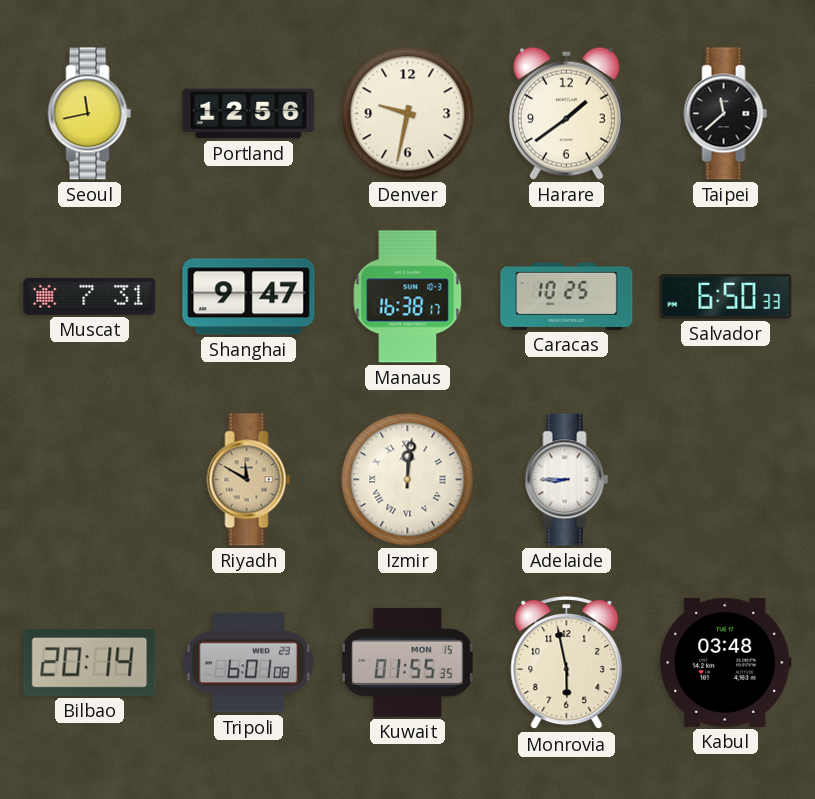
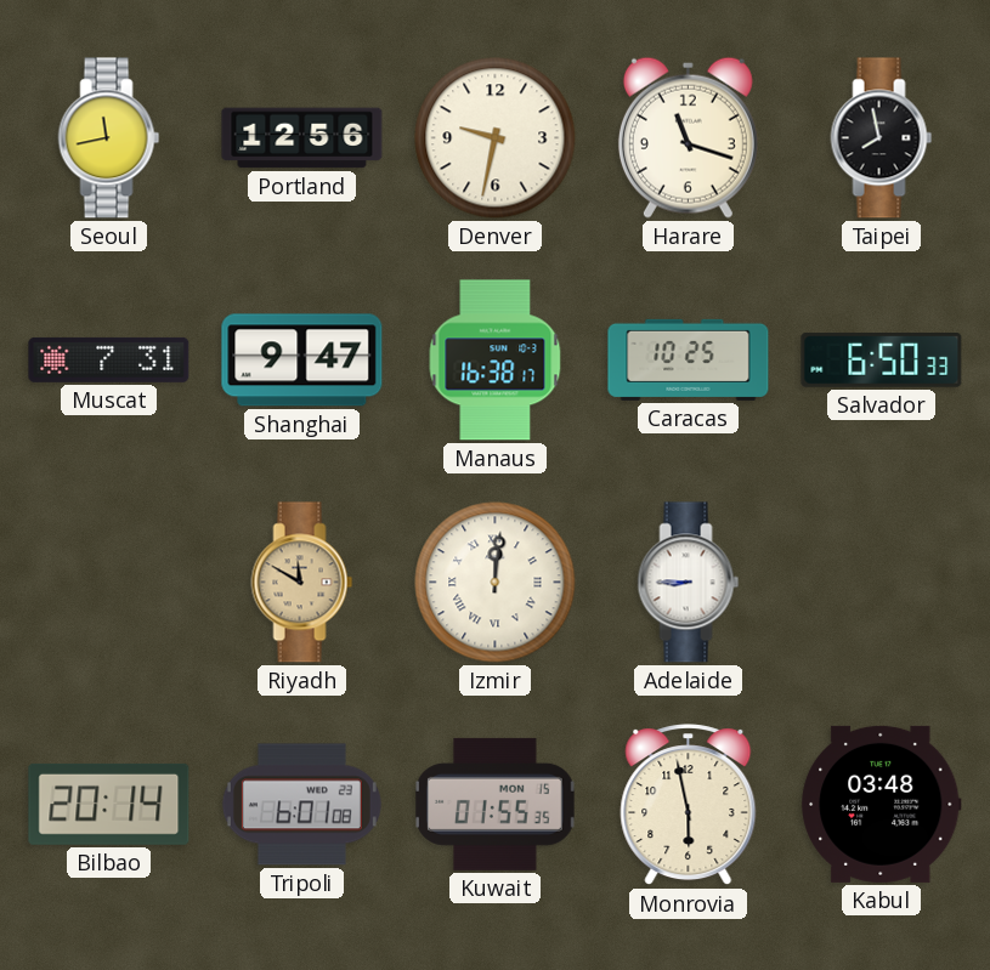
Harare: 1:39 -> 11:18
Taipei: 11:38 -> 7:58
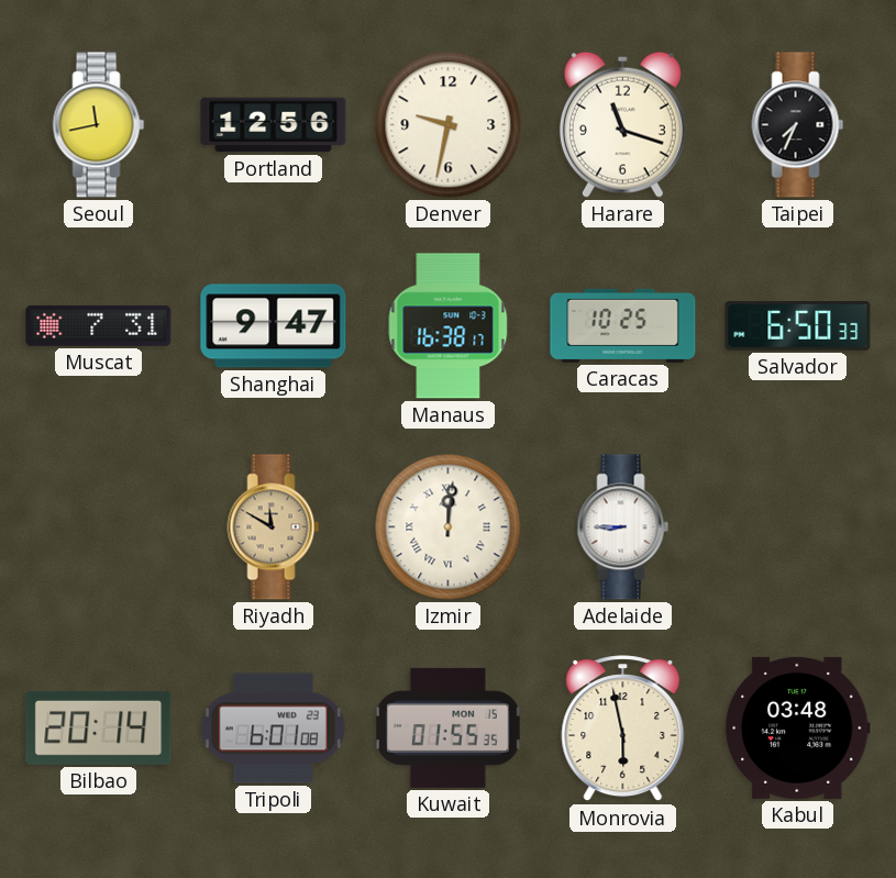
Taipei: 7:58 -> 7:34
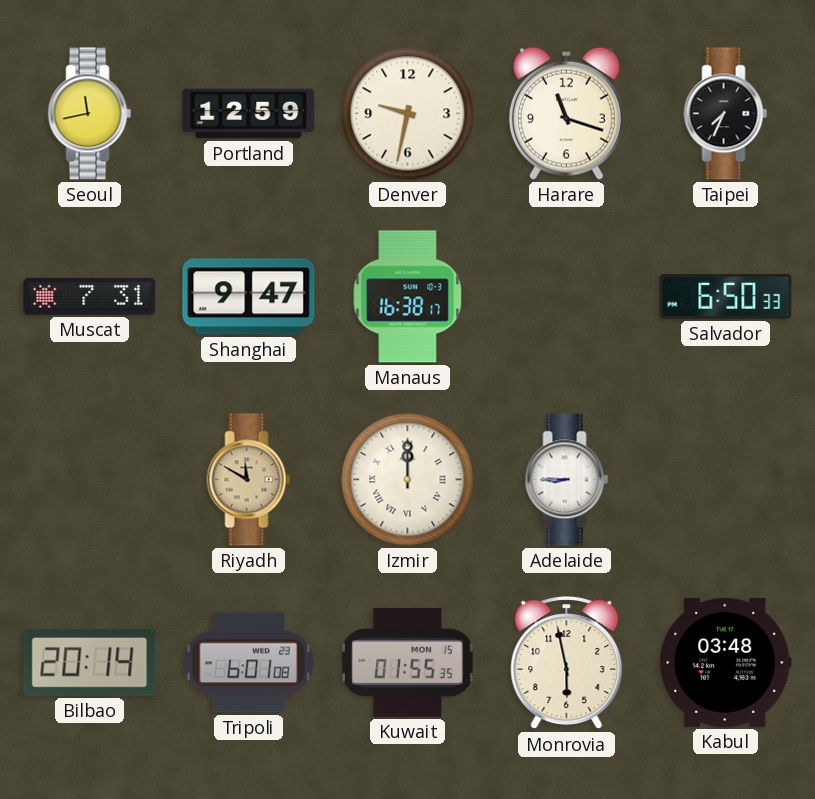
Portland: 12:56 -> 12:59
Caracas: 10:25 -> none
Izmir: 12:01 -> 12:00
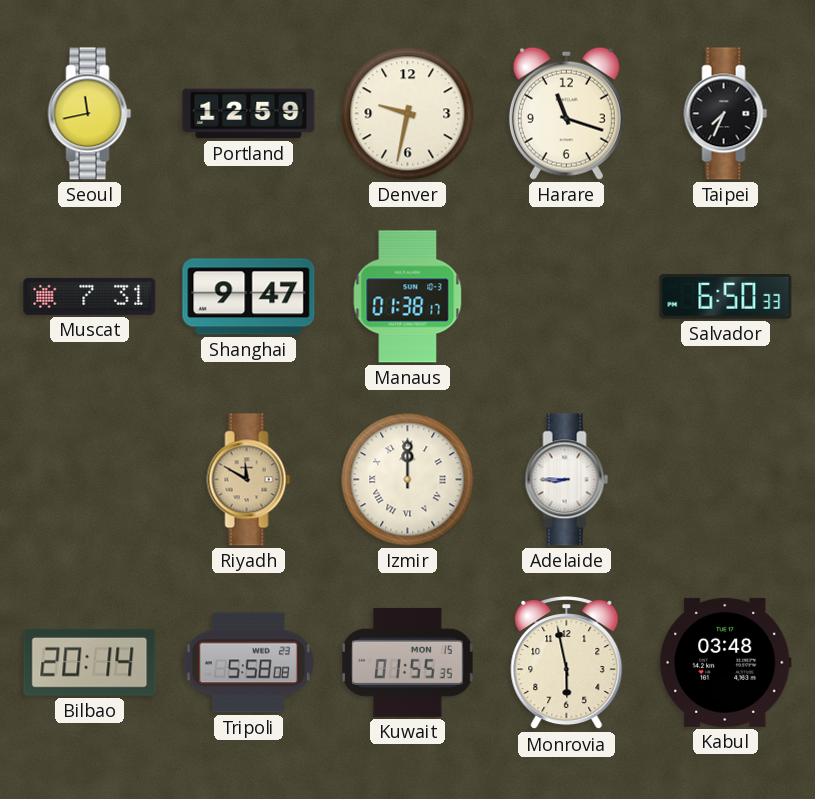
Manaus: 16:38 -> 01:38
Tripoli: 6:01 -> 5:58
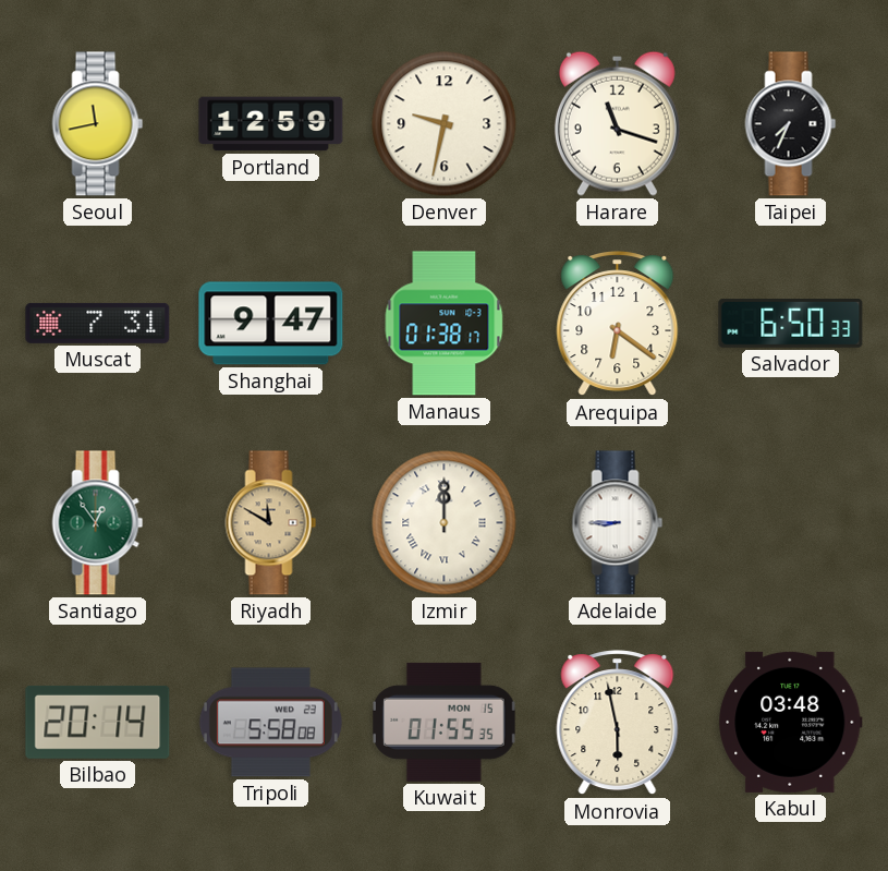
Arequipa: none -> 6:21
Santiago: none -> 12:54
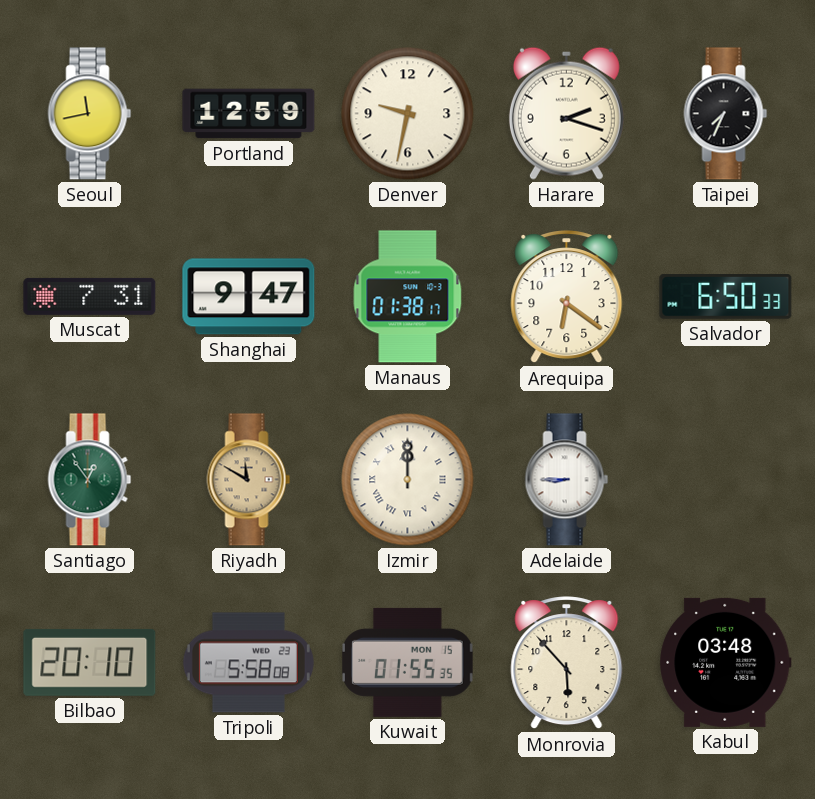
Harare: 11:18 -> 2:18
Bilbao: 20:14 -> 20:10
Monrovia: 5:58 -> 5:53
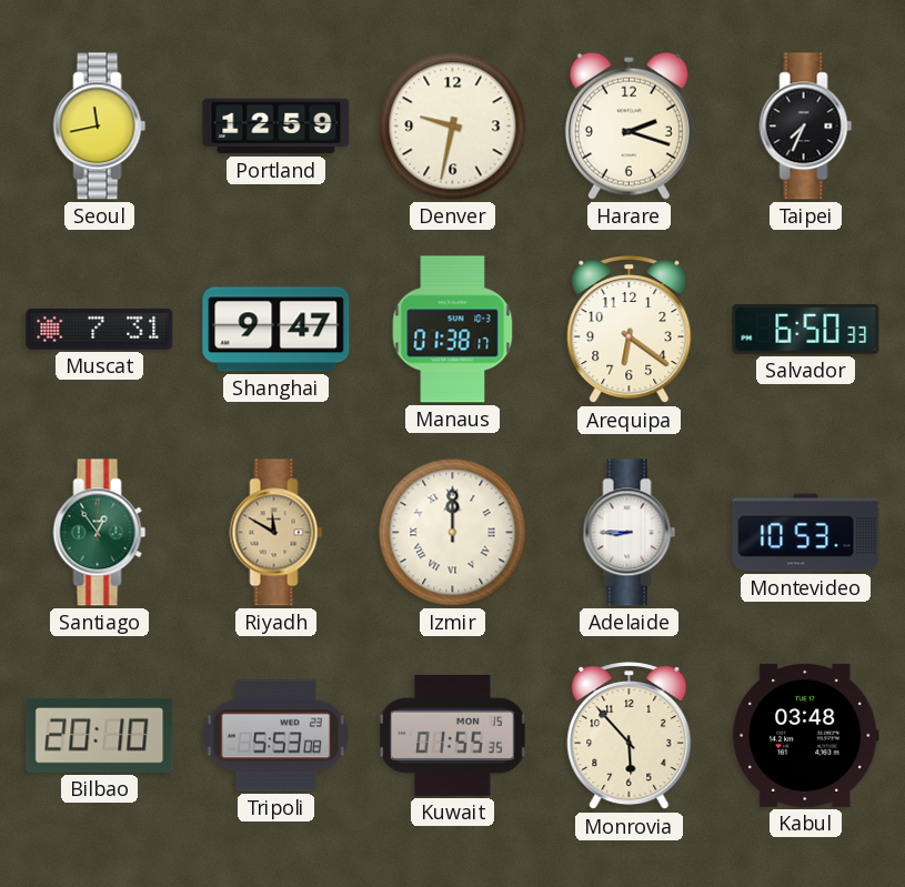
Montevideo: none -> 10:53
Tripoli: 5:58 -> 5:53
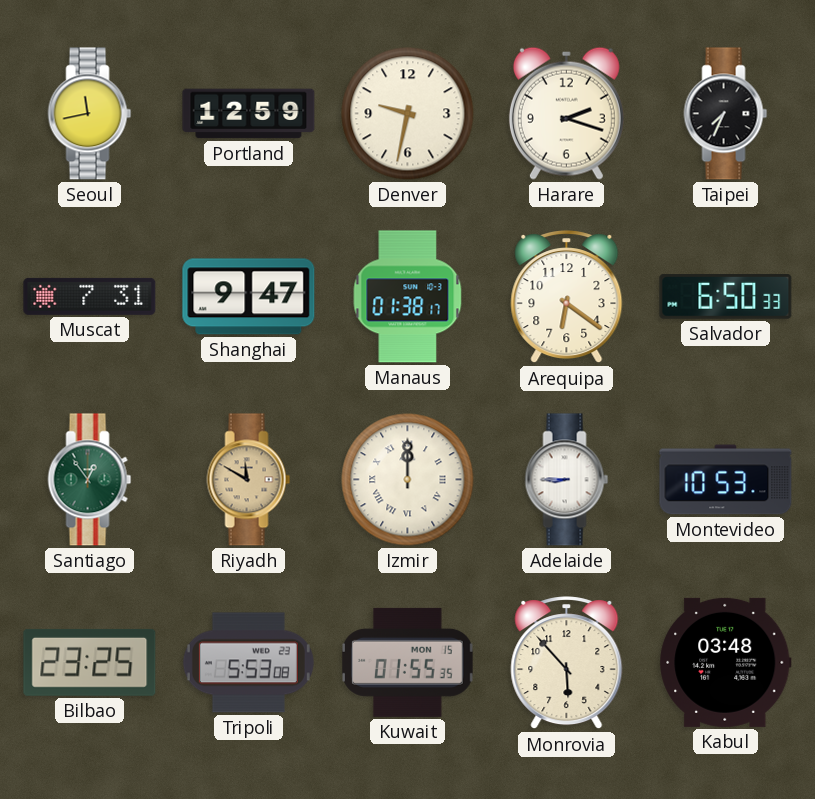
Bilbao: 20:10 -> 23:25
